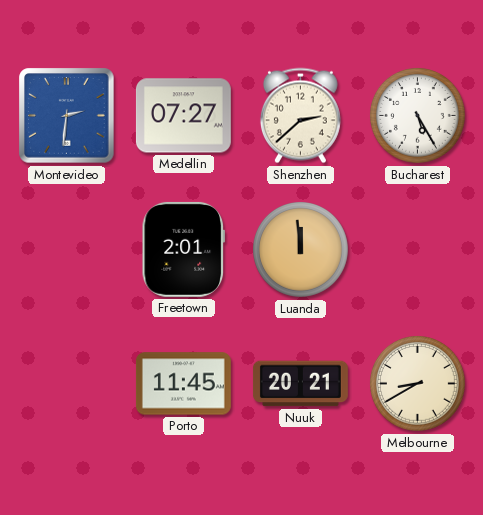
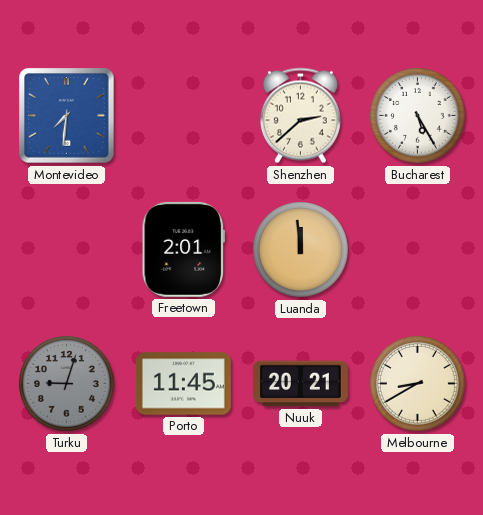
Montevideo: 2:31 -> 7:31
Medellin: 07:27 -> none
Turku: none -> 9:03
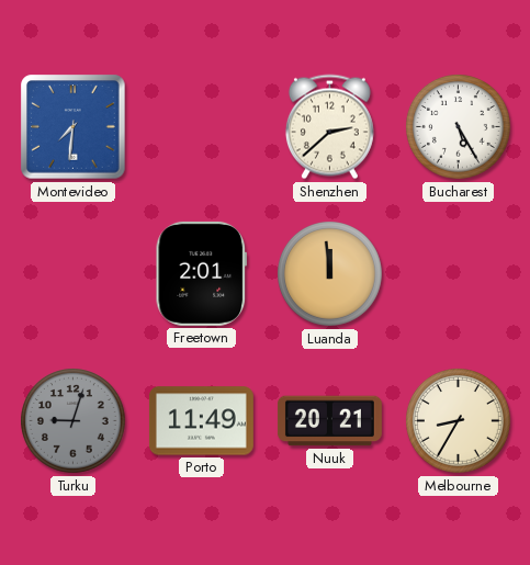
Porto: 11:45 -> 11:49
Melbourne: 8:40 -> 8:35
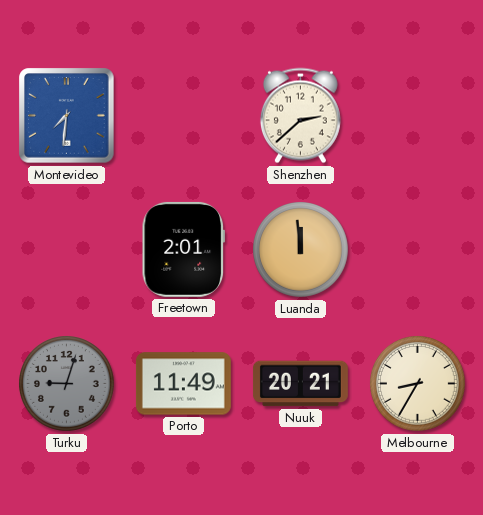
Bucharest: 5:25 -> none
